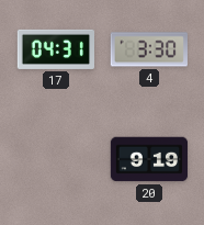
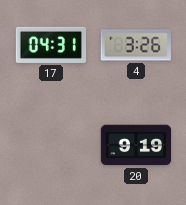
4: 3:30 -> 3:26
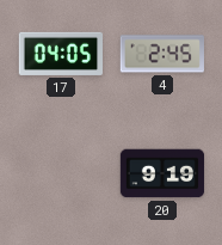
17: 04:31 -> 04:05
4: 3:26 -> 2:45
